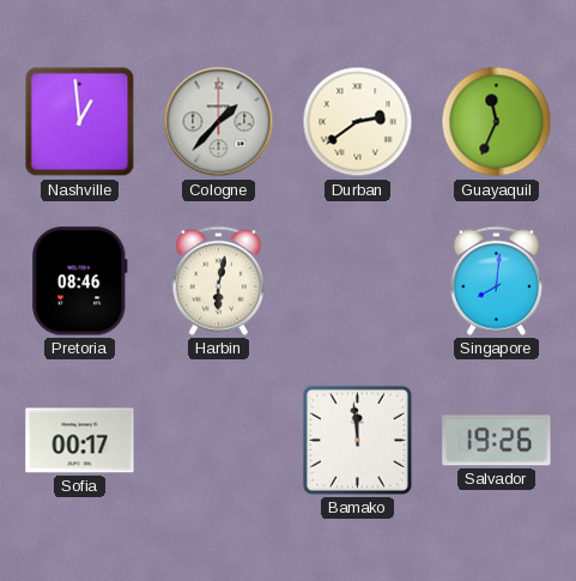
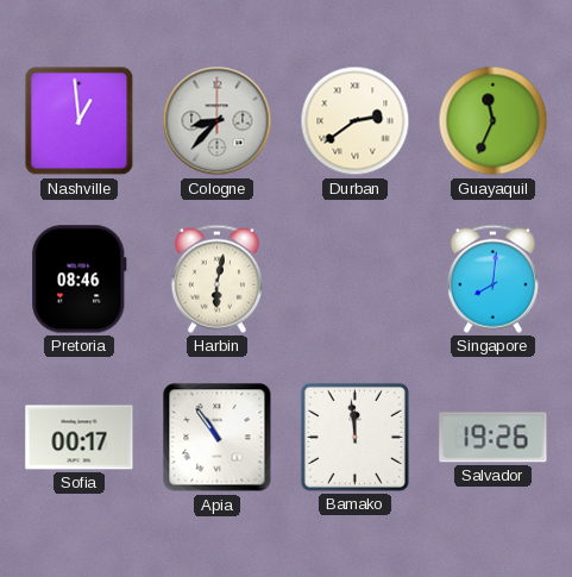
Cologne: 1:37 -> 8:37
Apia: none -> 10:54
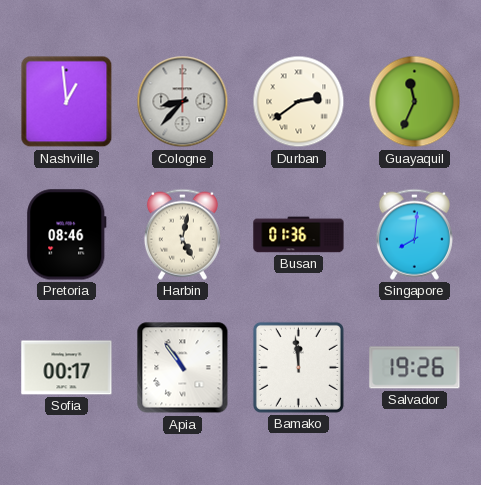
Harbin: 6:02 -> 5:02
Busan: none -> 01:36
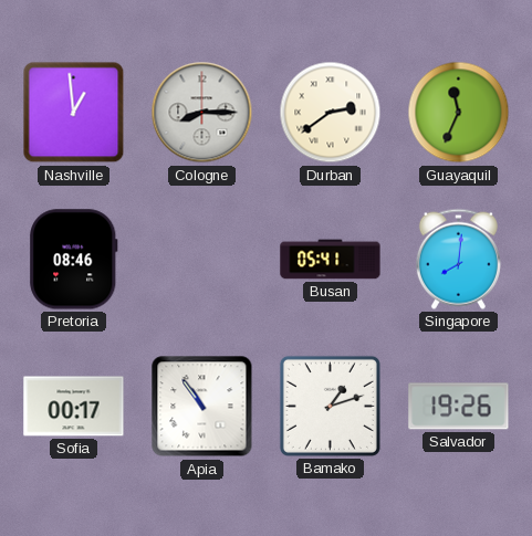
Cologne: 8:37 -> 8:15
Harbin: 5:02 -> none
Busan: 01:36 -> 05:41
Bamako: 11:59 -> 1:12
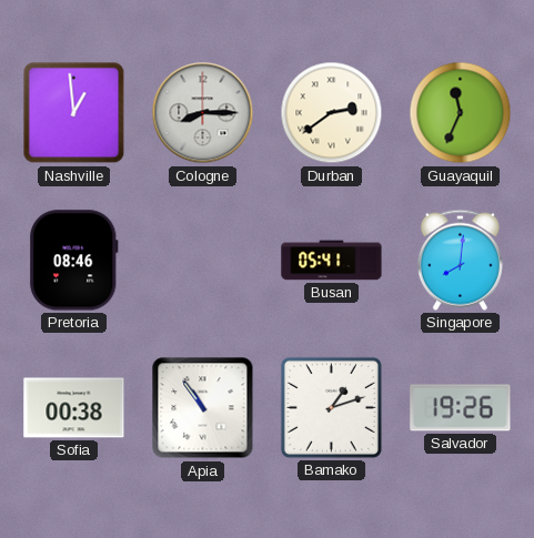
Sofia: 00:17 -> 00:38
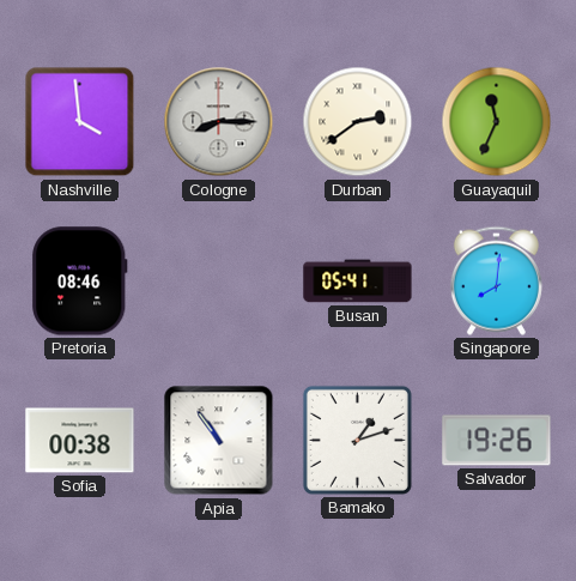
Nashville: 12:59 -> 3:59
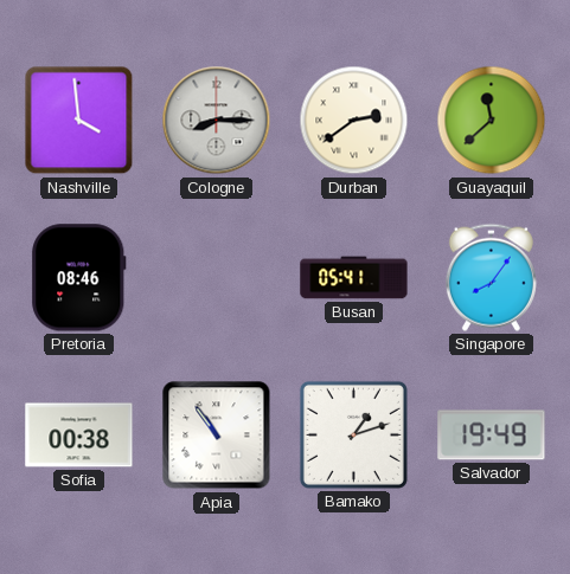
Guayaquil: 11:34 -> 11:38
Singapore: 8:01 -> 8:06
Salvador: 19:26 -> 19:49
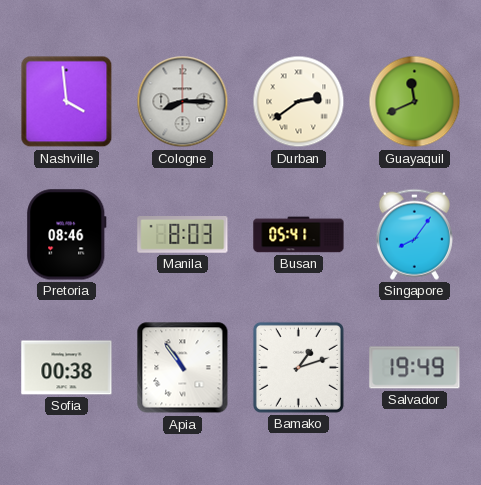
Guayaquil: 11:38 -> 11:41
Manila: none -> 8:03
